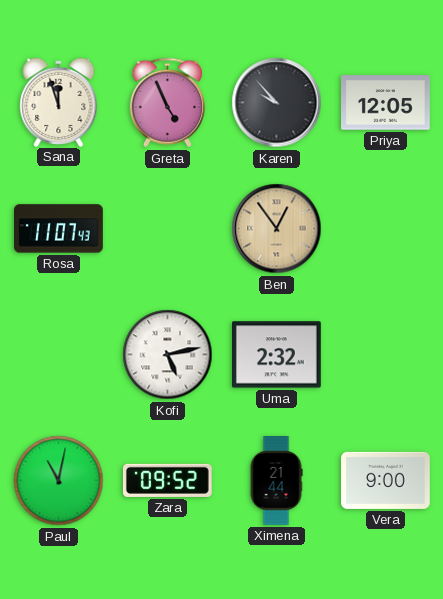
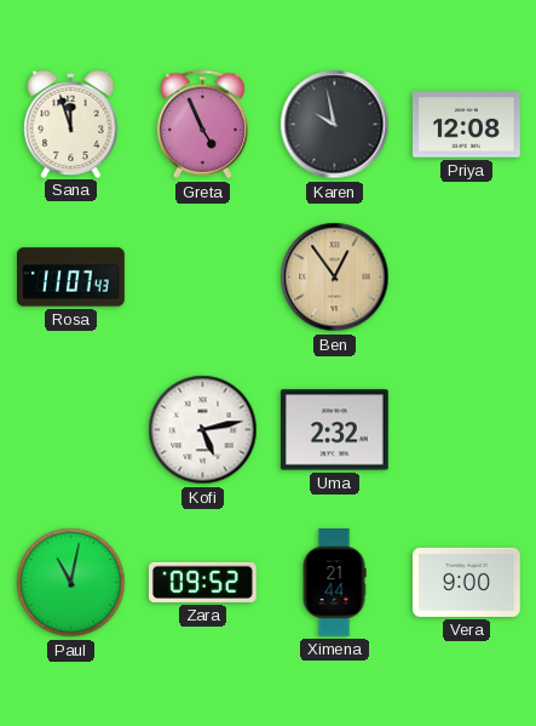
Karen: 9:53 -> 9:58
Priya: 12:05 -> 12:08
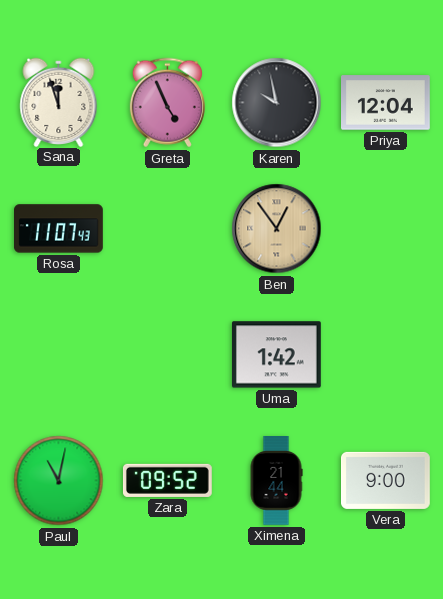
Priya: 12:08 -> 12:04
Kofi: 5:13 -> none
Uma: 2:32 -> 1:42
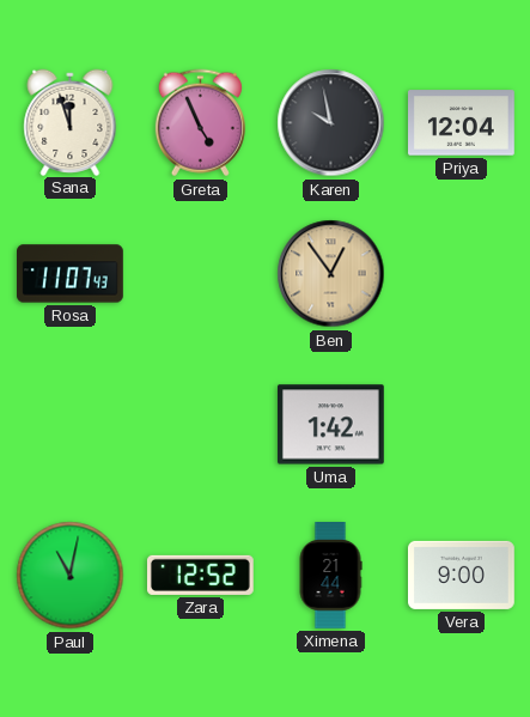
Zara: 09:52 -> 12:52
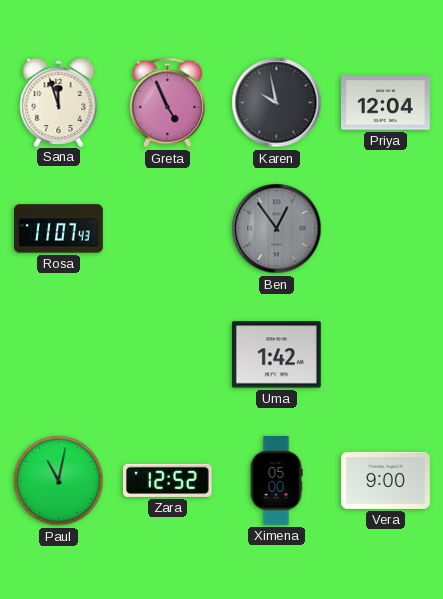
Ben dial: champagne -> grey
Ximena: 21:44 -> 05:00
